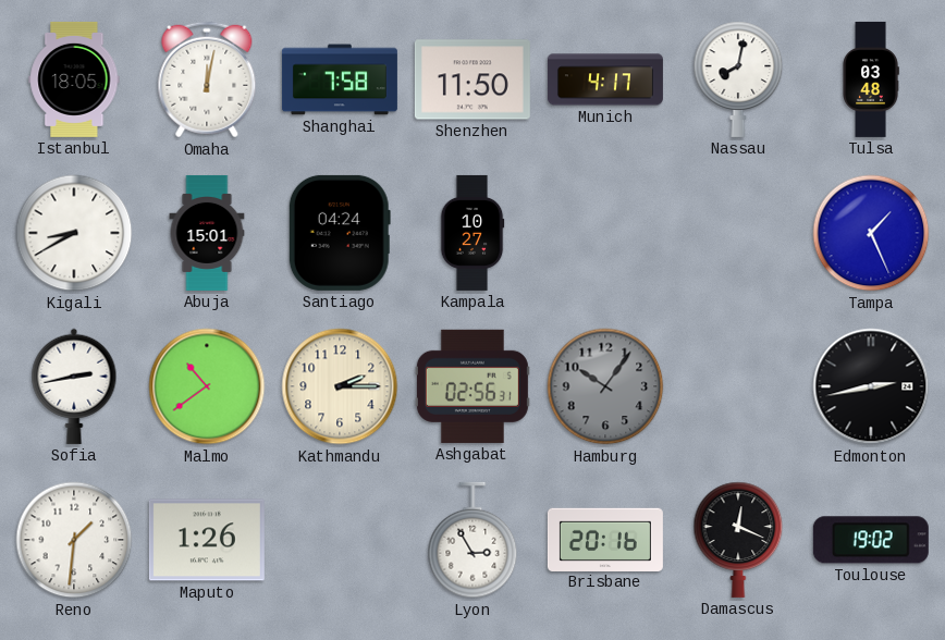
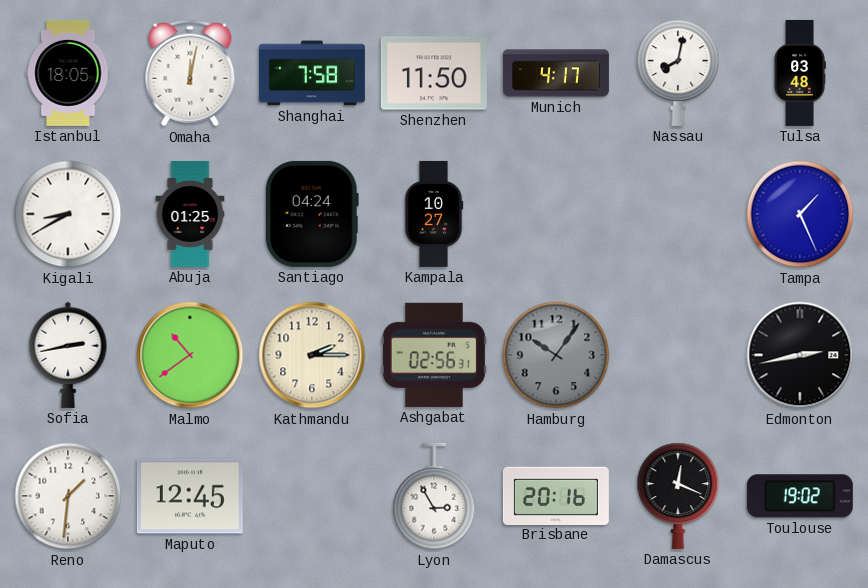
Abuja: 15:01 -> 01:25
Maputo: 1:26 -> 12:45
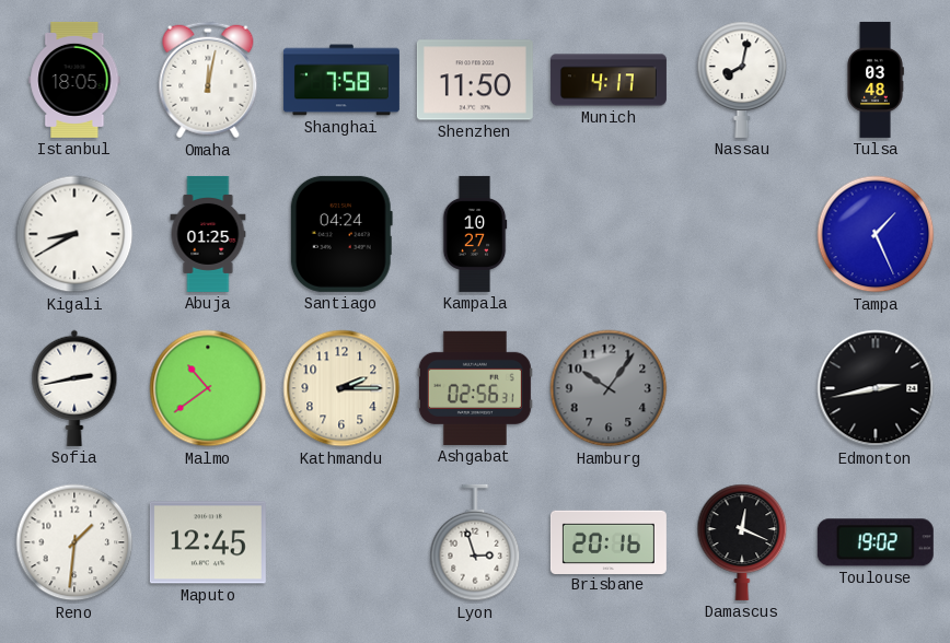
Lyon: 2:55 -> 2:57
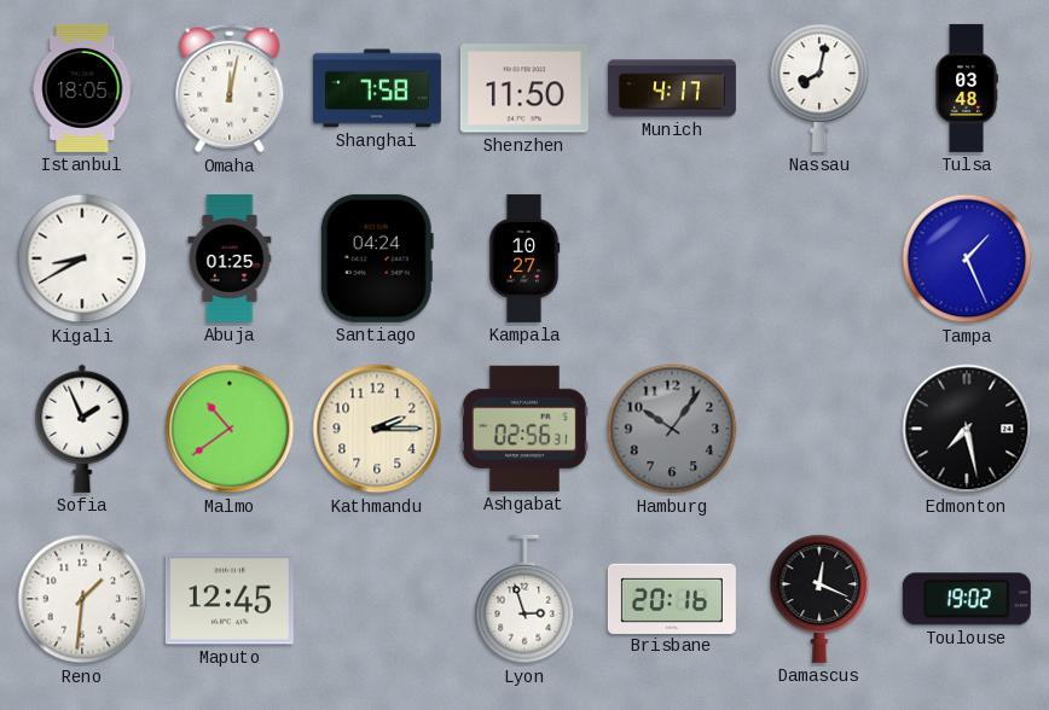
Sofia: 2:43 -> 1:56
Edmonton: 2:43 -> 7:28
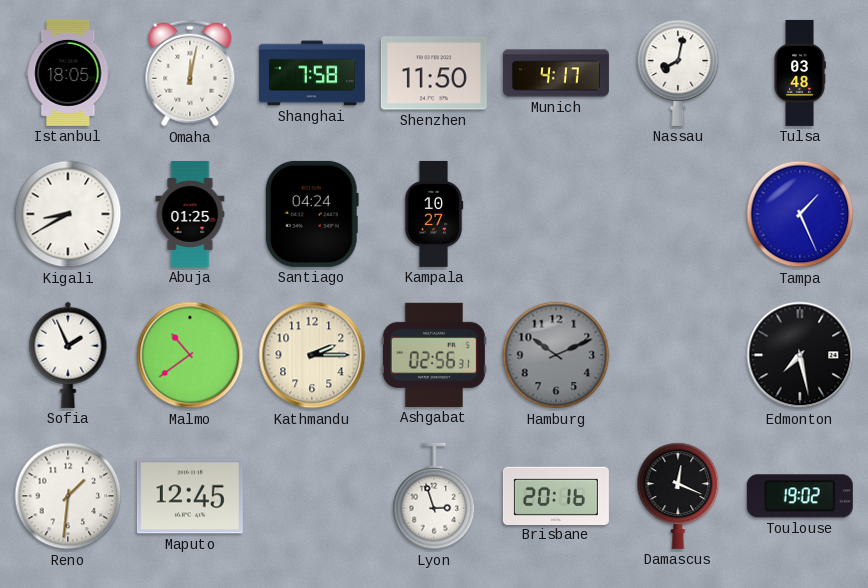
Hamburg: 10:06 -> 10:11
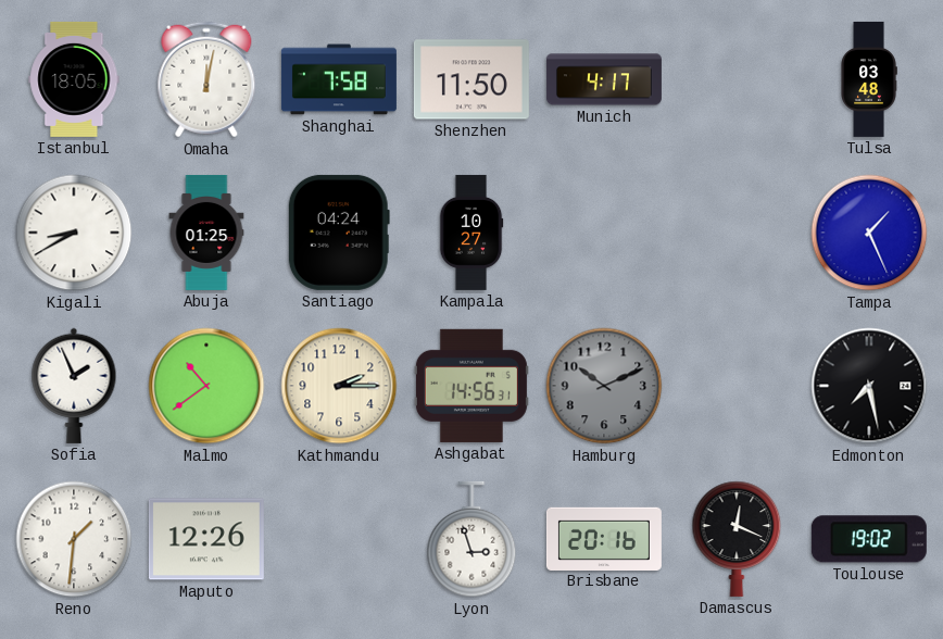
Nassau: 8:02 -> none
Ashgabat: 02:56 -> 14:56
Maputo: 12:45 -> 12:26
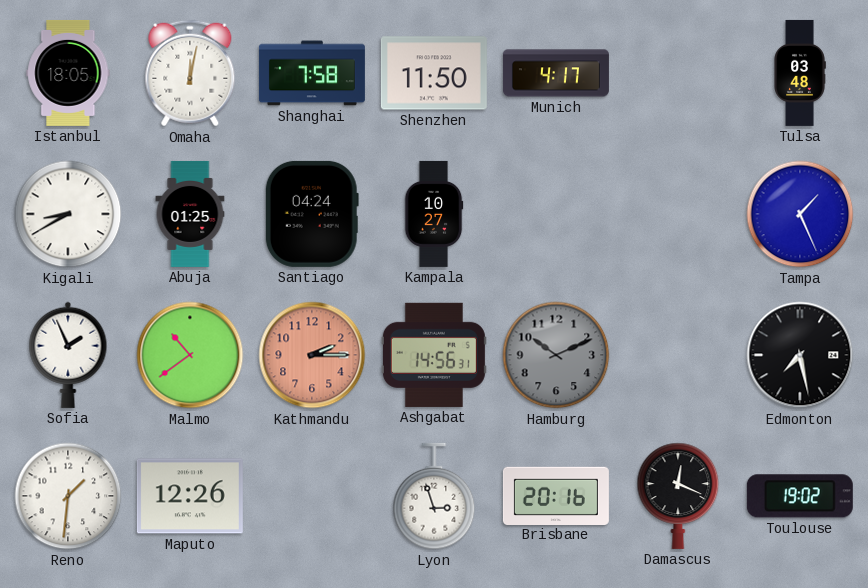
Kathmandu dial: cream -> salmon
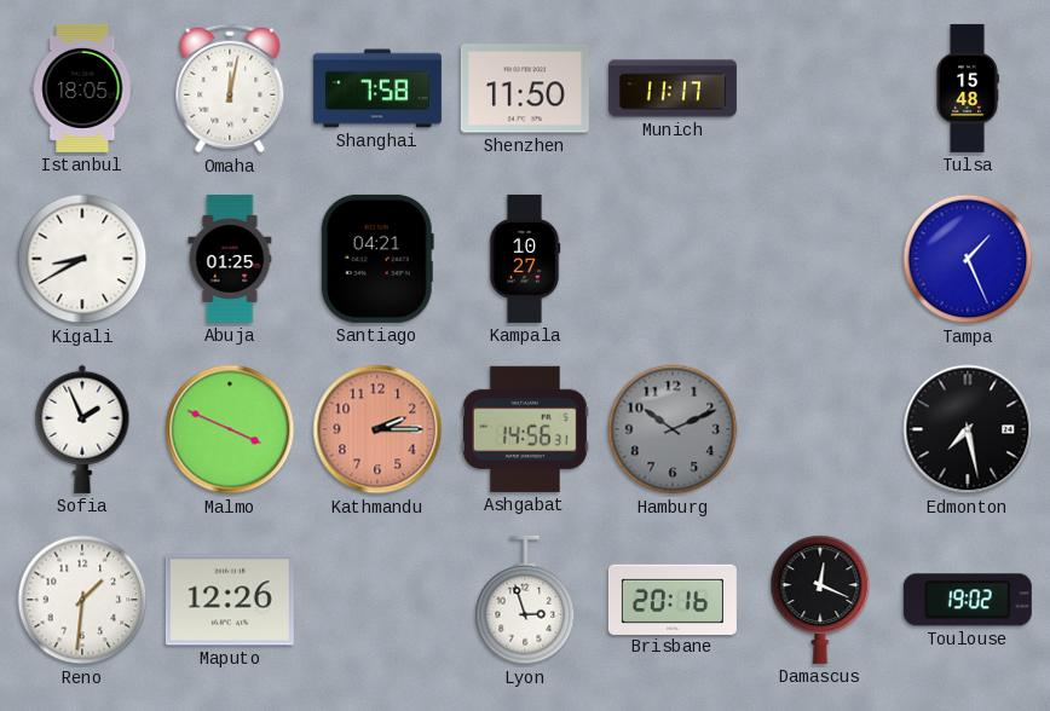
Munich: 4:17 -> 11:17
Tulsa: 03:48 -> 15:48
Santiago: 04:24 -> 04:21
Malmo: 10:39 -> 3:49
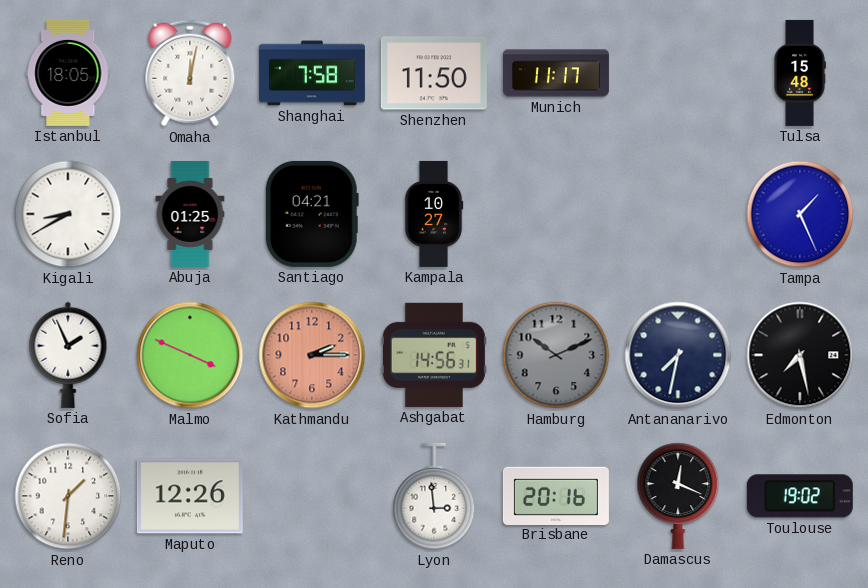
Antananarivo: none -> 7:32
Lyon: 2:57 -> 2:59
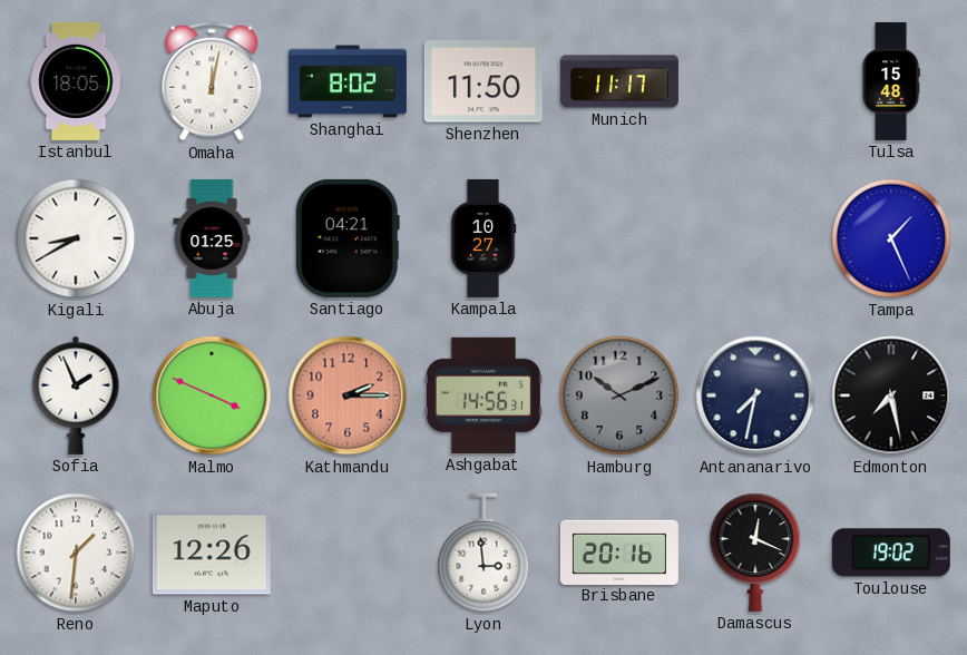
Shanghai: 7:58 -> 8:02
